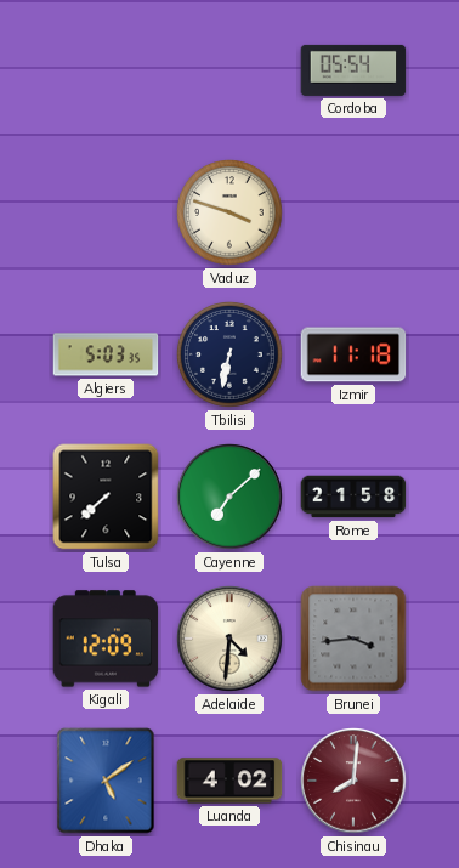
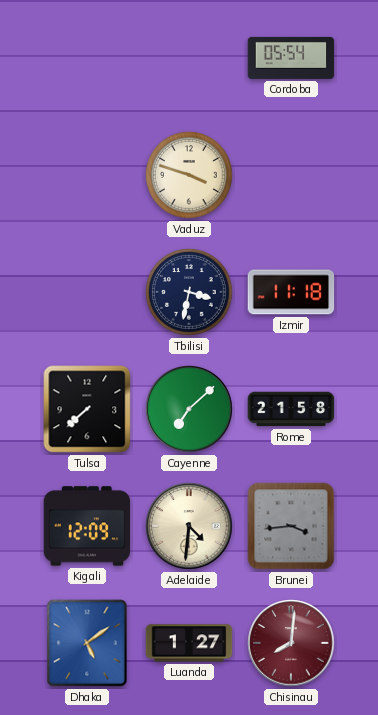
Algiers: 5:03 -> none
Tbilisi: 6:32 -> 3:32
Luanda: 4:02 -> 1:27
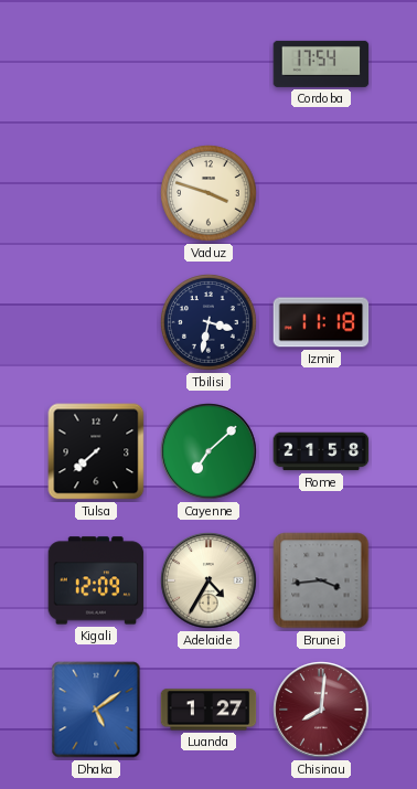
Cordoba: 05:54 -> 17:54
Adelaide: 4:31 -> 4:35
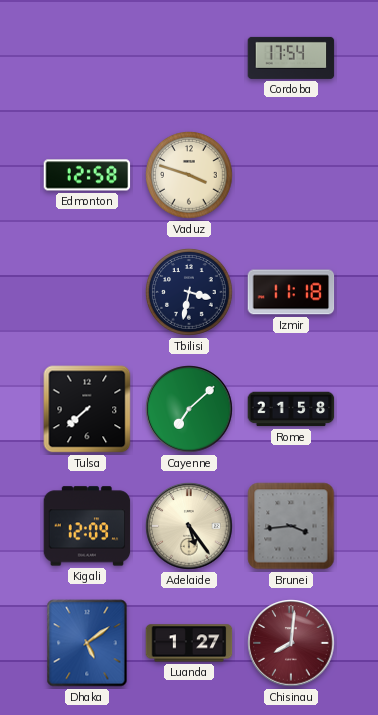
Edmonton: none -> 12:58
Adelaide: 4:35 -> 5:24
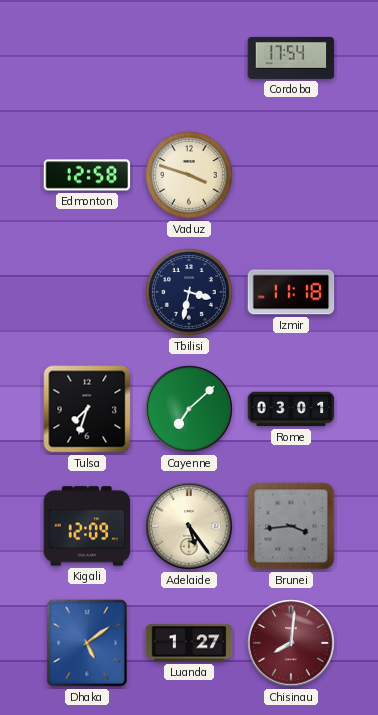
Tulsa: 7:38 -> 7:33
Rome: 21:58 -> 03:01
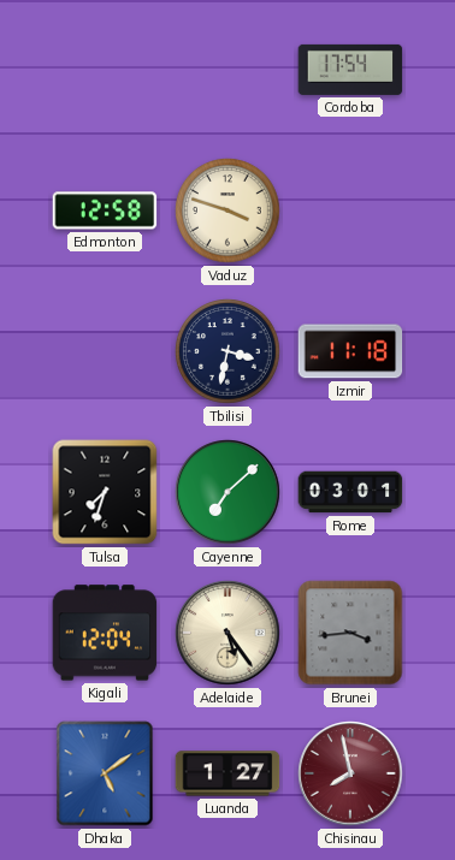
Kigali: 12:09 -> 12:04
Chisinau: 8:01 -> 7:58
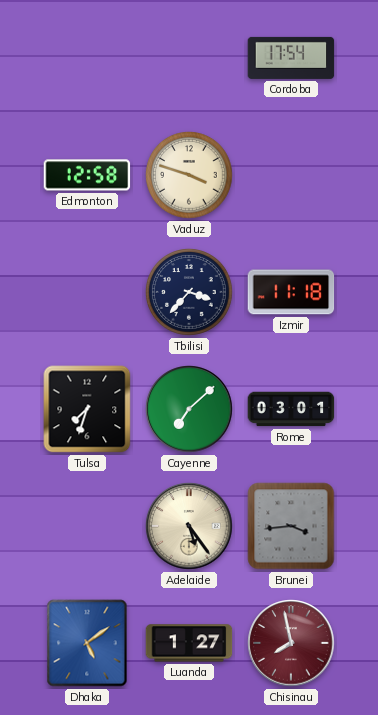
Tbilisi: 3:32 -> 3:37
Kigali: 12:04 -> none
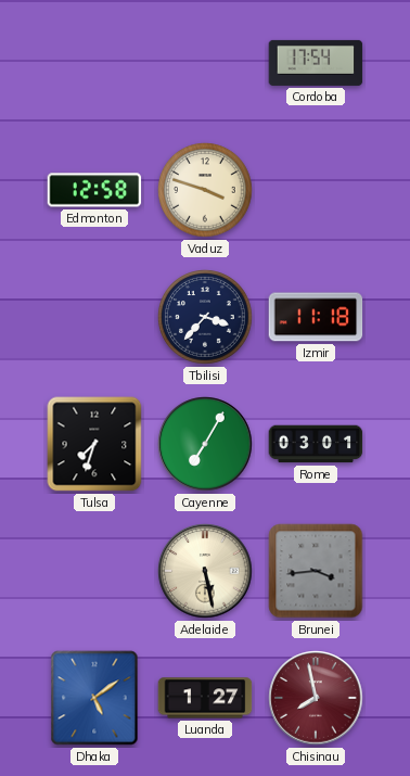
Cayenne: 7:08 -> 7:05
Adelaide: 5:24 -> 5:28
